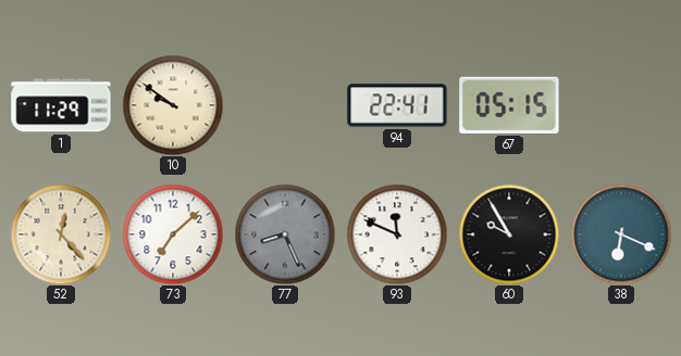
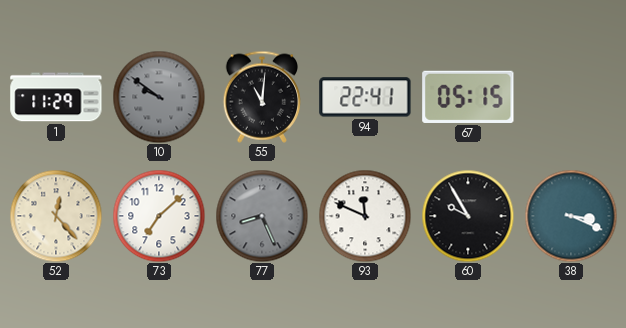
10 dial: cream -> grey
55: none -> 11:01
38: 6:19 -> 3:19
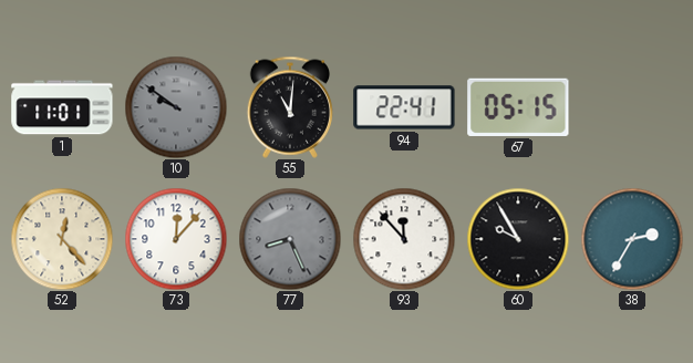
1: 11:29 -> 11:01
73: 7:08 -> 12:07
93: 11:49 -> 11:53
38: 3:19 -> 2:35
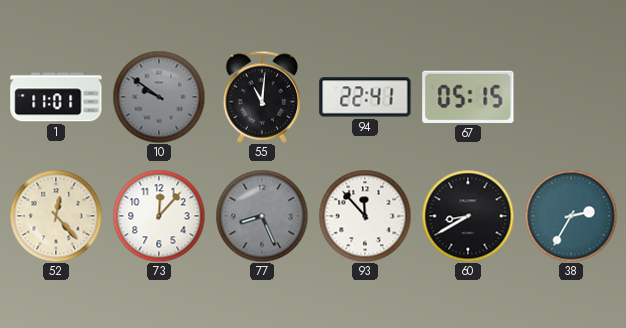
60: 9:55 -> 8:40
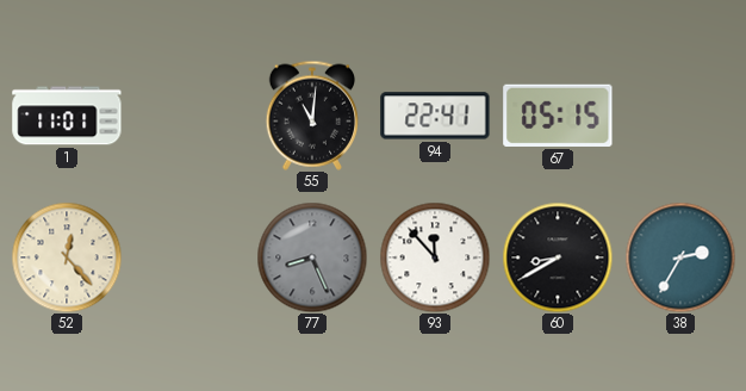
10: 9:51 -> none
73: 12:07 -> none
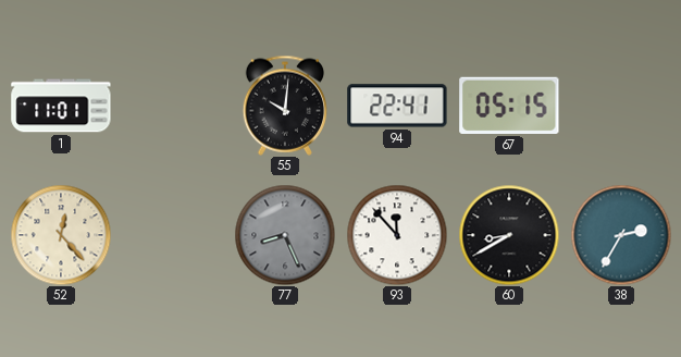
55: 11:01 -> 10:01
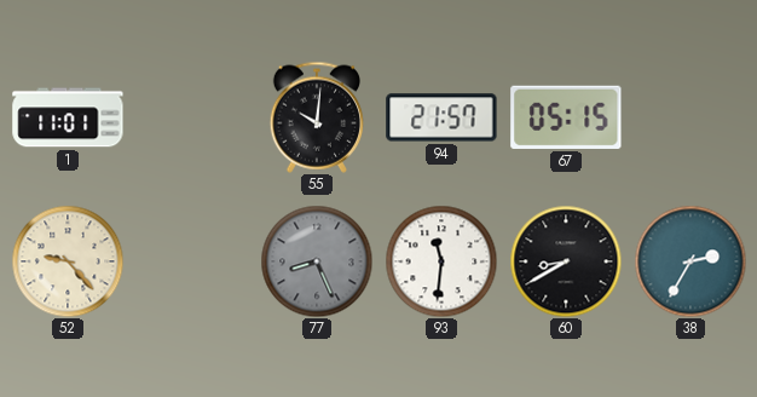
94: 22:41 -> 21:57
52: 12:23 -> 9:23
93: 11:53 -> 11:31
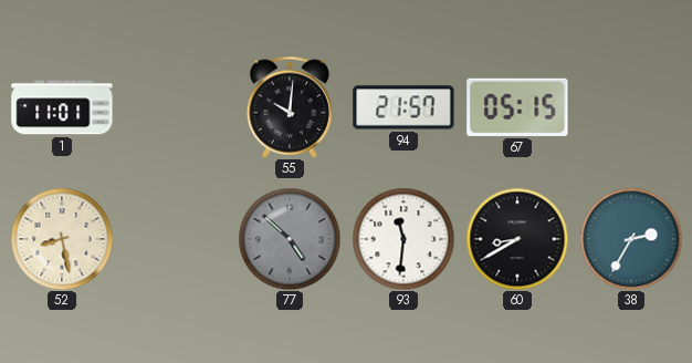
52: 9:23 -> 8:28
77: 8:26 -> 4:52
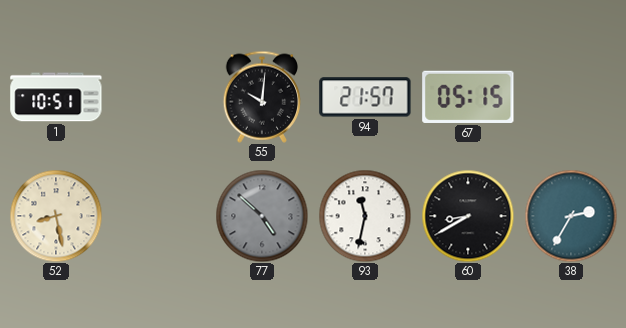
1: 11:01 -> 10:51
93: 11:31 -> 11:32
